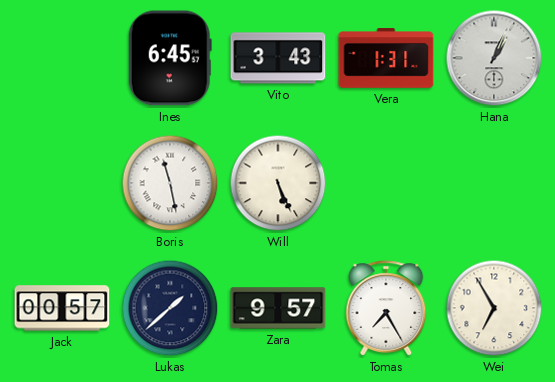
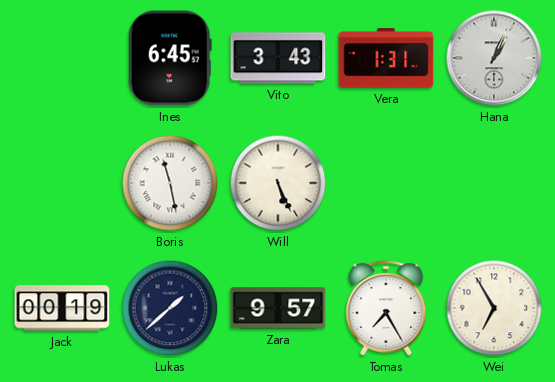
Jack: 00:57 -> 00:19
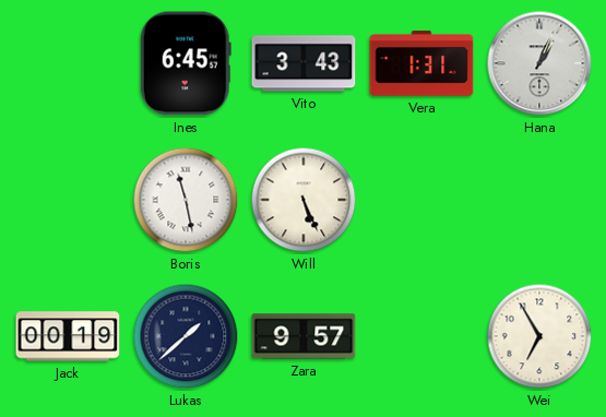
Tomas: 7:25 -> none
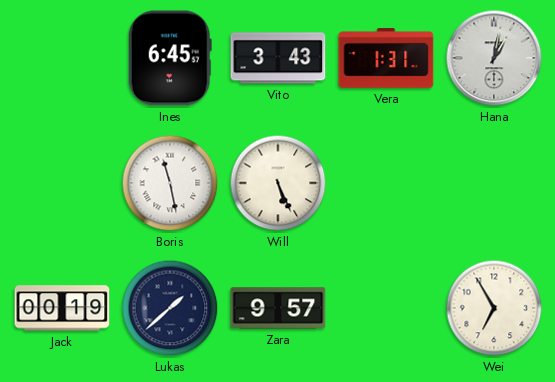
Hana: 1:04 -> 1:02
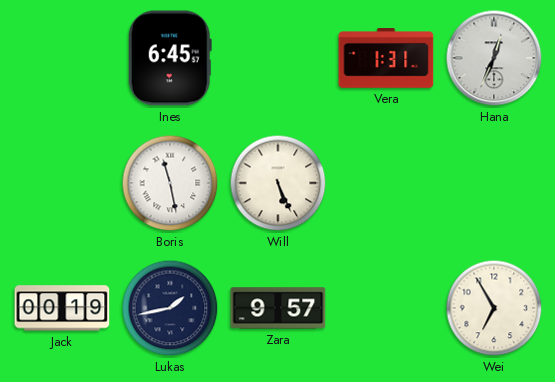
Vito: 3:43 -> none
Hana: 1:02 -> 12:34
Lukas: 1:38 -> 1:43
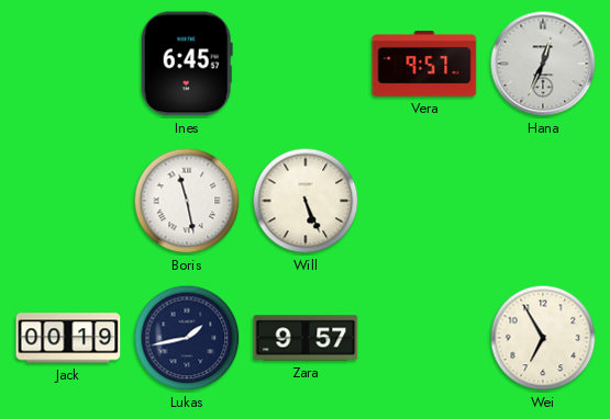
Vera: 1:31 -> 9:57
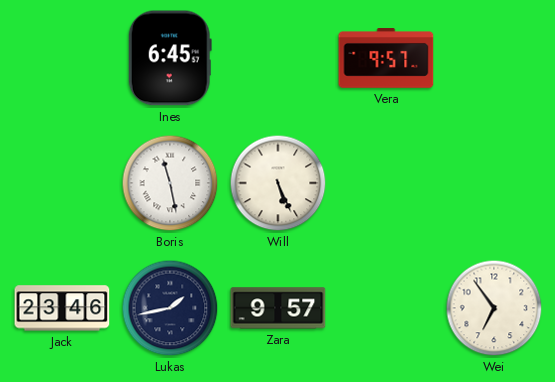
Hana: 12:34 -> none
Jack: 00:19 -> 23:46
Wei: 6:55 -> 6:54
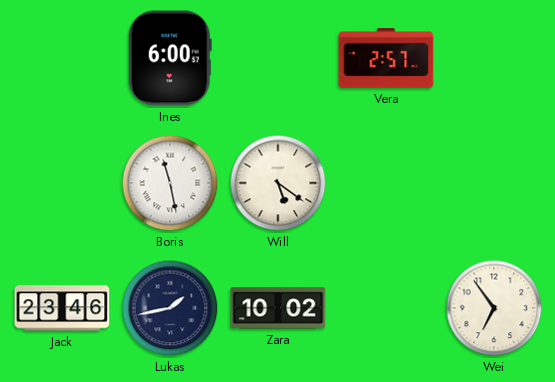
Ines: 6:45 -> 6:00
Vera: 9:57 -> 2:57
Will: 5:26 -> 5:21
Zara: 9:57 -> 10:02
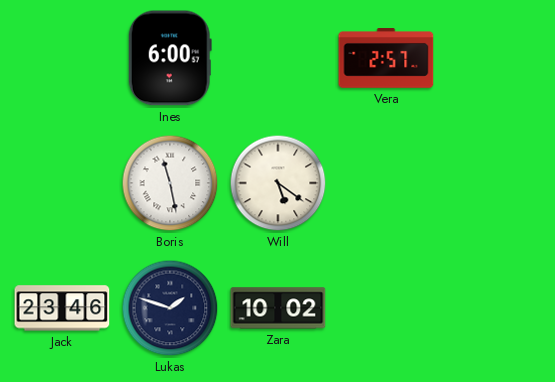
Lukas: 1:43 -> 1:48
Wei: 6:54 -> none
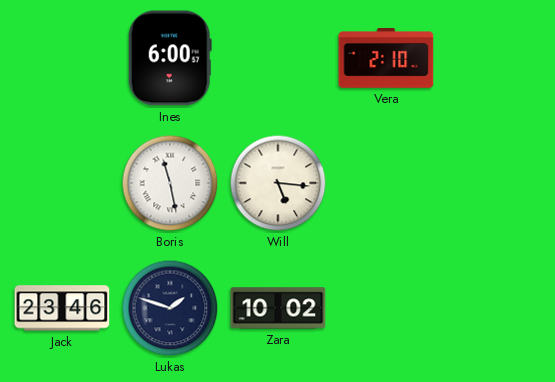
Vera: 2:57 -> 2:10
Will: 5:21 -> 5:16
